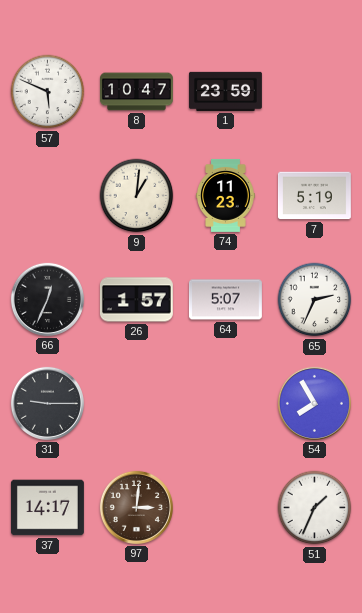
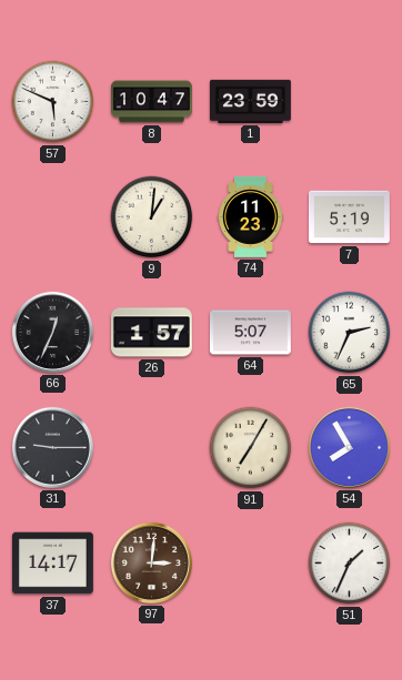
91: none -> 7:05
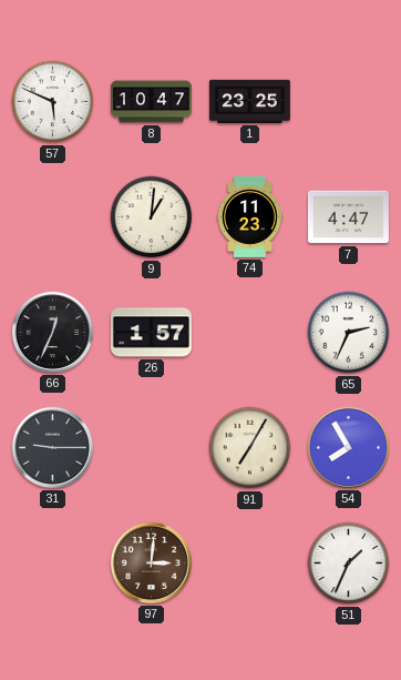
1: 23:59 -> 23:25
7: 5:19 -> 4:47
64: 5:07 -> none
37: 14:17 -> none
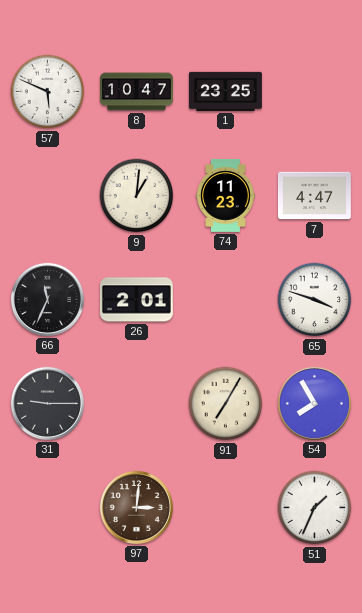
66: 12:34 -> 11:34
26: 1:57 -> 2:01
65: 2:34 -> 3:48
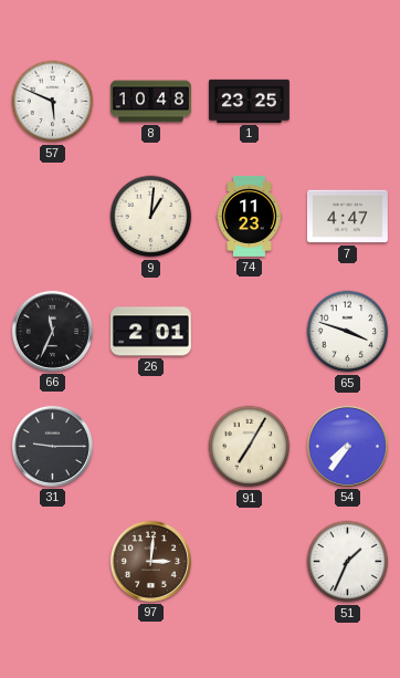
8: 10:47 -> 10:48
54: 7:55 -> 7:36
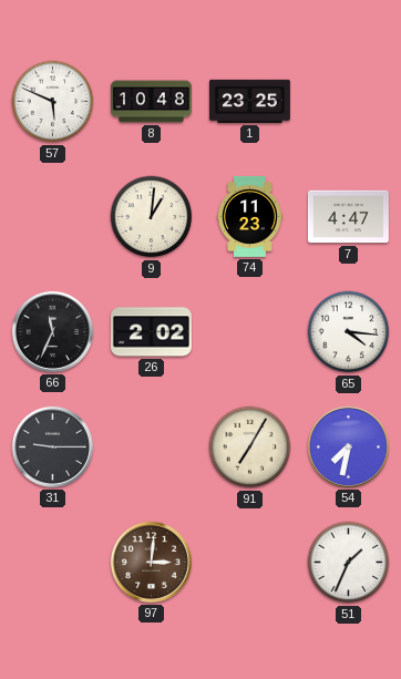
26: 2:01 -> 2:02
65: 3:48 -> 4:16
54: 7:36 -> 7:32
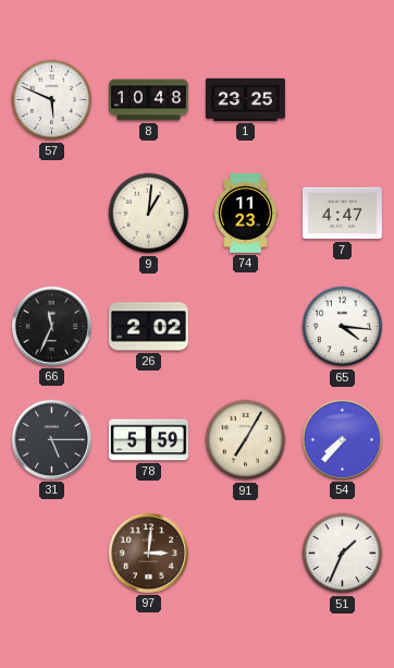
31: 9:15 -> 5:15
78: none -> 5:59
54: 7:32 -> 7:37
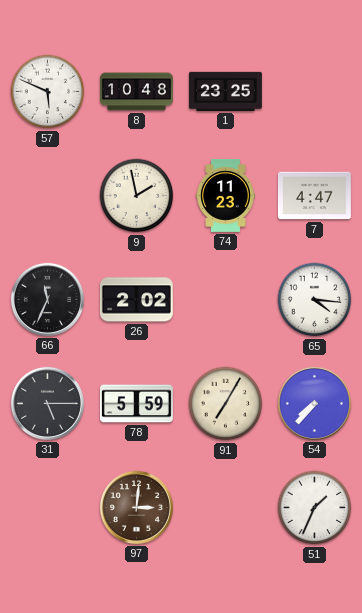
9: 1:01 -> 1:58
